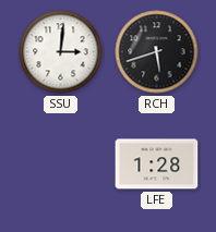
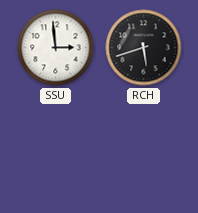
SSU: 3:01 -> 2:59
LFE: 1:28 -> none
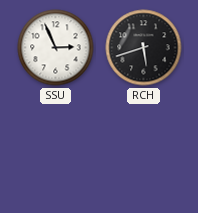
SSU: 2:59 -> 2:56
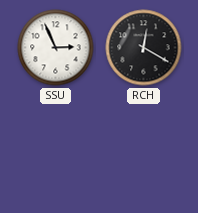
RCH: 5:42 -> 12:20
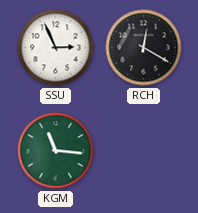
KGM: none -> 11:16
